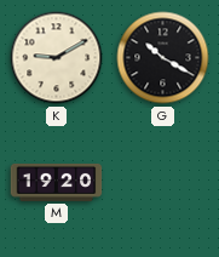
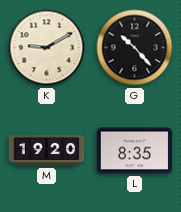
G: 10:20 -> 10:23
L: none -> 8:35
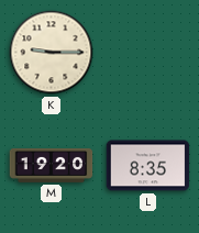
K: 9:10 -> 9:15
G: 10:23 -> none
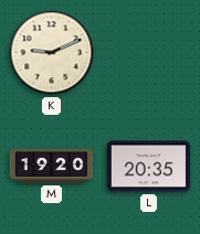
K: 9:15 -> 9:11
L: 8:35 -> 20:35
